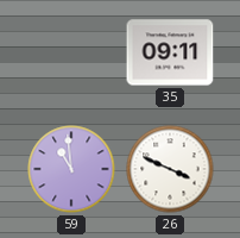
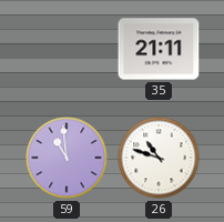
35: 09:11 -> 21:11
26: 3:49 -> 10:48
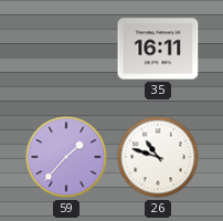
35: 21:11 -> 16:11
59: 10:59 -> 1:37
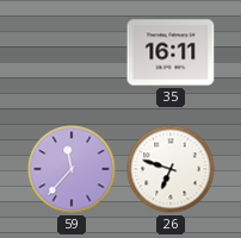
59: 1:37 -> 11:37
26: 10:48 -> 6:48
